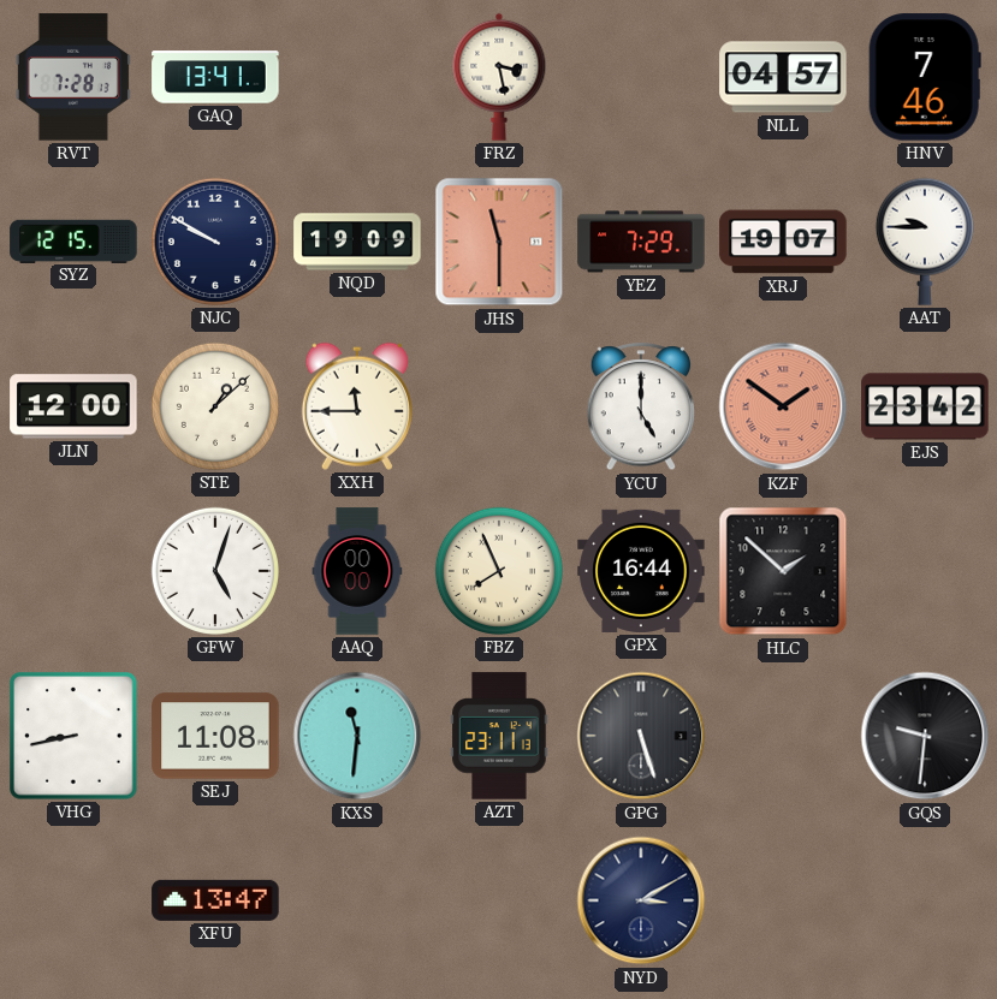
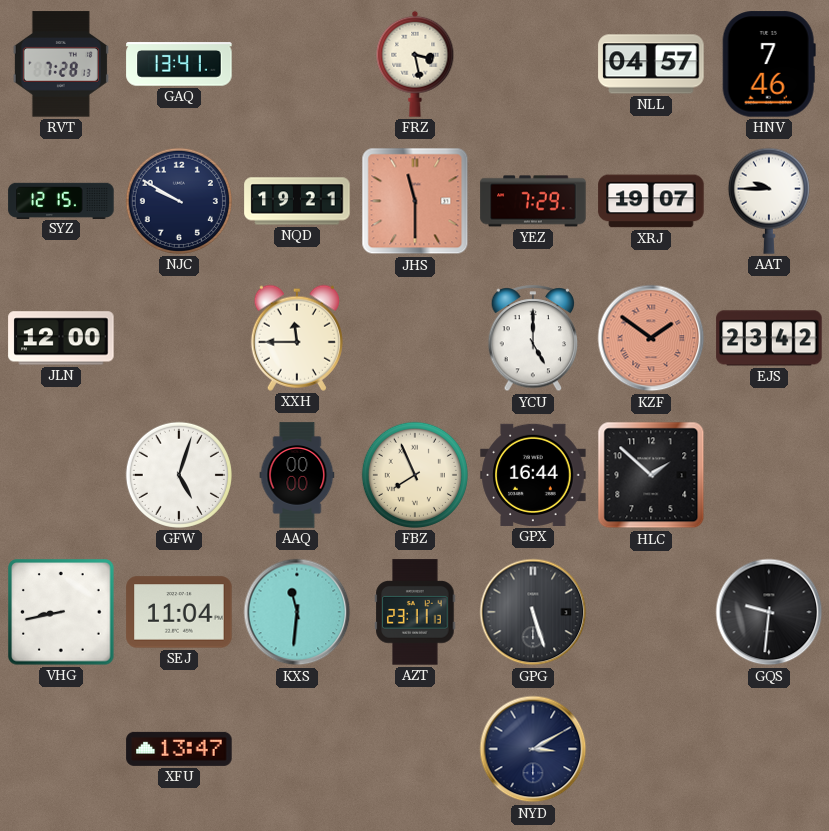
NQD: 19:09 -> 19:21
STE: 1:08 -> none
SEJ: 11:08 -> 11:04
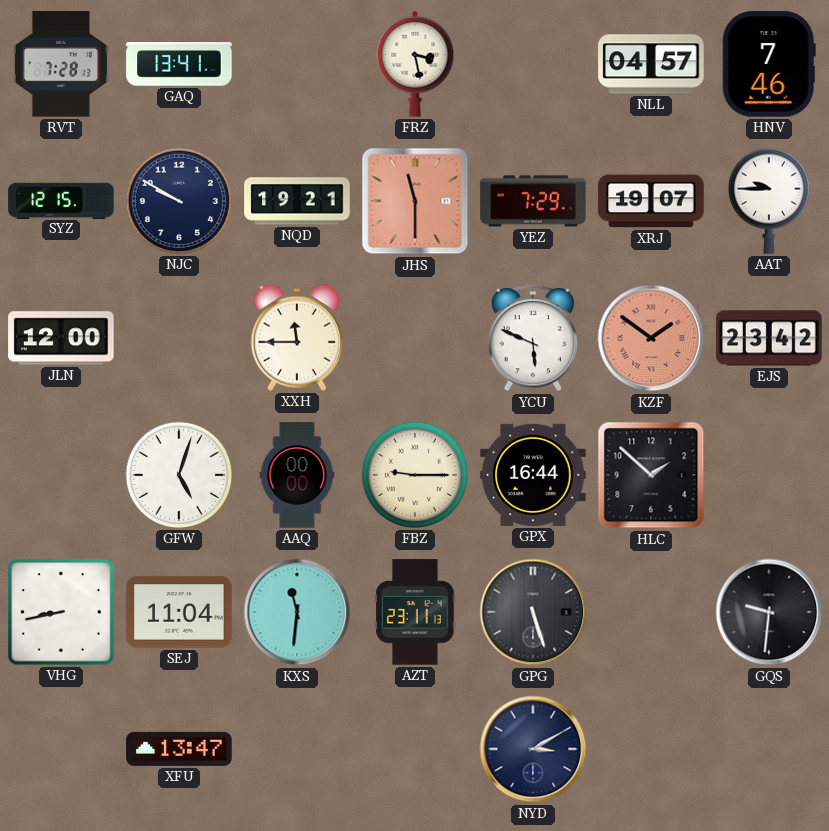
YCU: 5:00 -> 5:49
FBZ: 7:56 -> 9:15
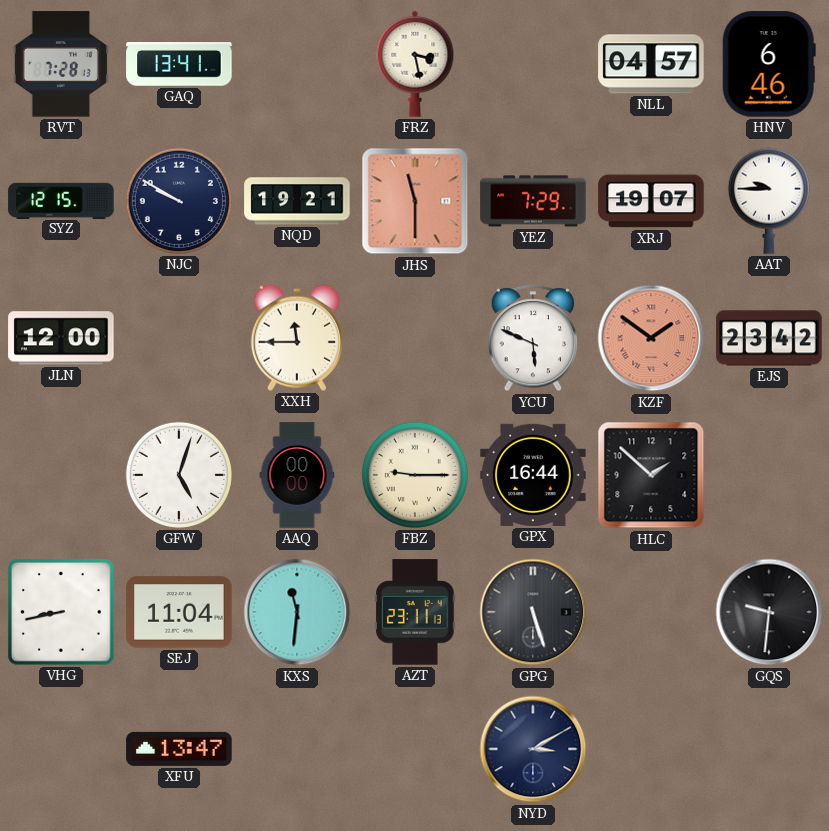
HNV: 7:46 -> 6:46
